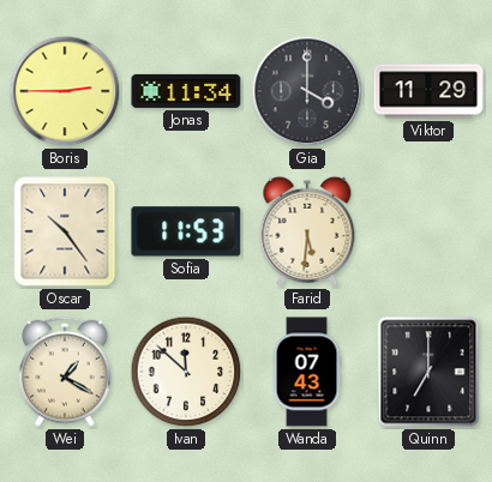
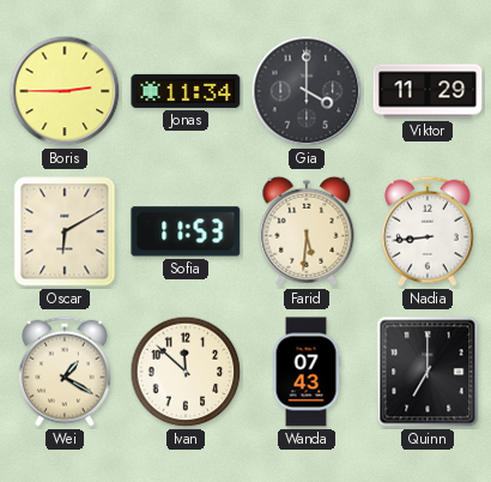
Oscar: 10:24 -> 6:10
Nadia: none -> 8:44
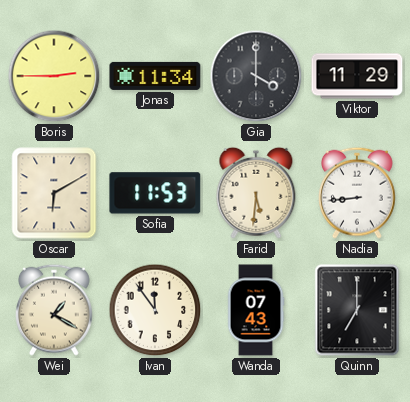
Ivan: 11:52 -> 11:54
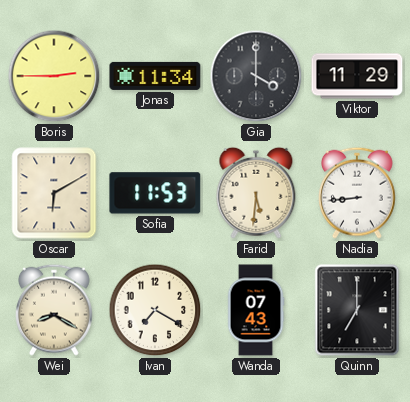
Wei: 1:20 -> 8:20
Ivan: 11:54 -> 7:20
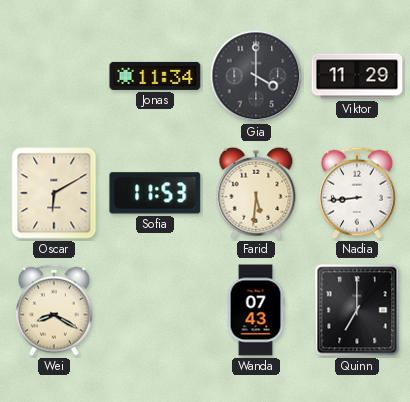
Boris: 2:45 -> none
Ivan: 7:20 -> none
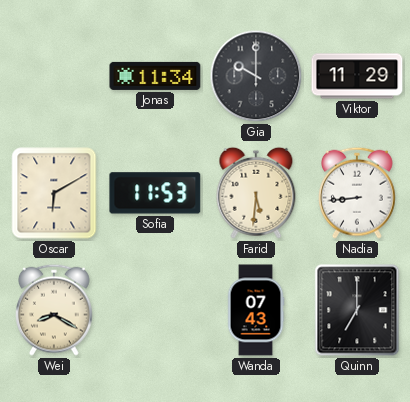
Gia: 4:00 -> 10:00
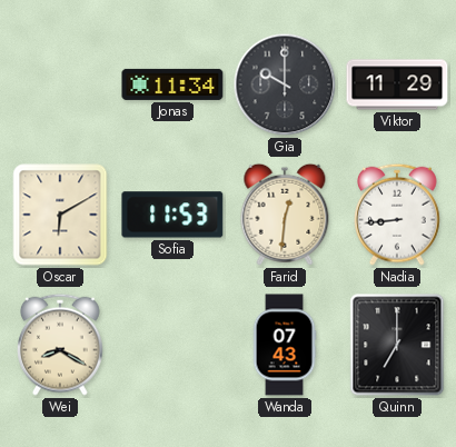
Farid: 5:31 -> 12:31
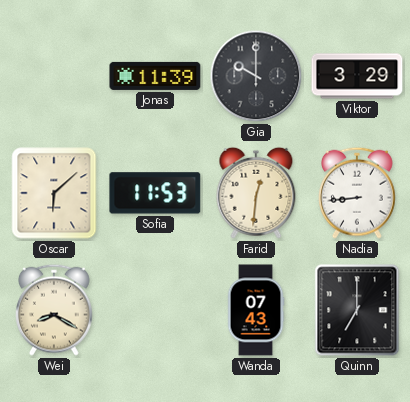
Jonas: 11:34 -> 11:39
Viktor: 11:29 -> 3:29
Oscar: 6:10 -> 6:08
